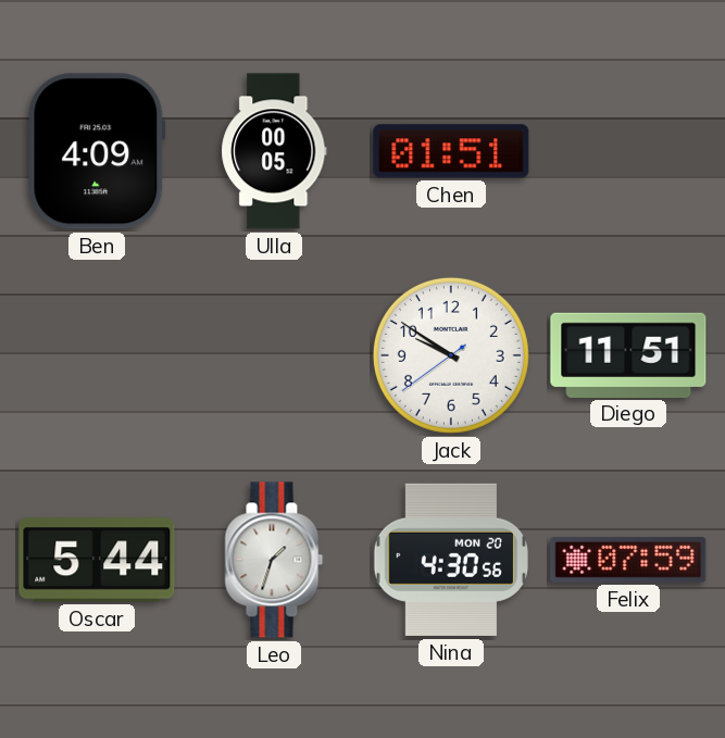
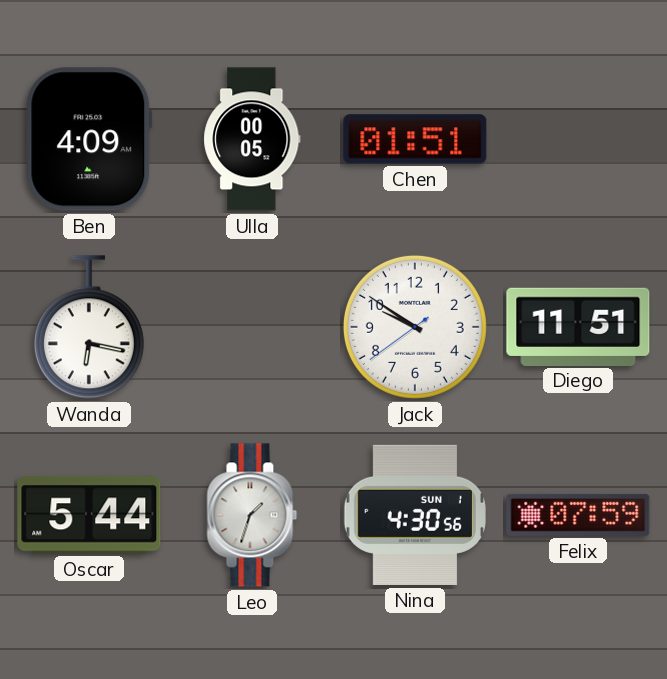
Wanda: none -> 6:17
Nina date: MON 20 -> SUN 1
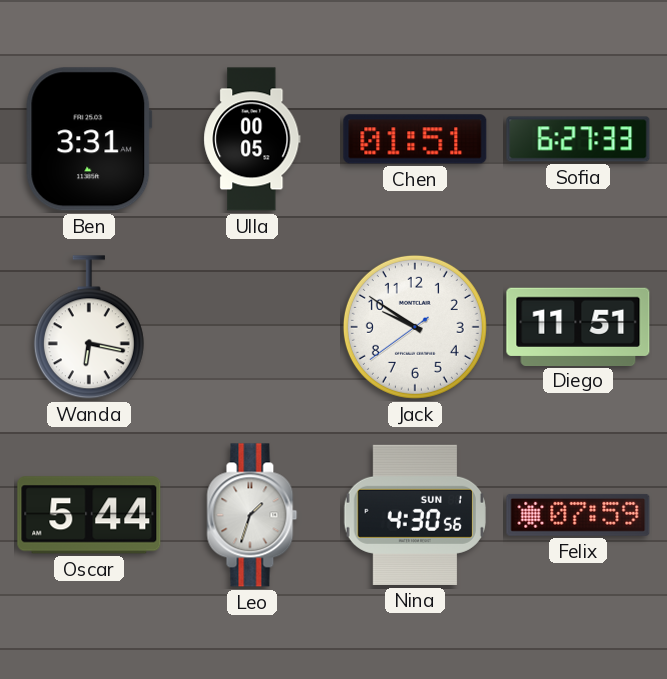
Ben: 4:09 -> 3:31
Sofia: none -> 6:27
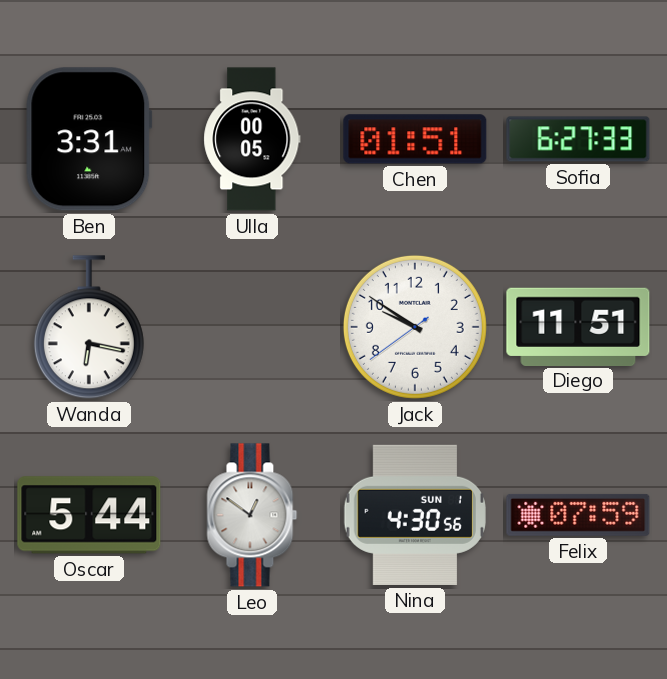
Leo: 1:33 -> 12:51
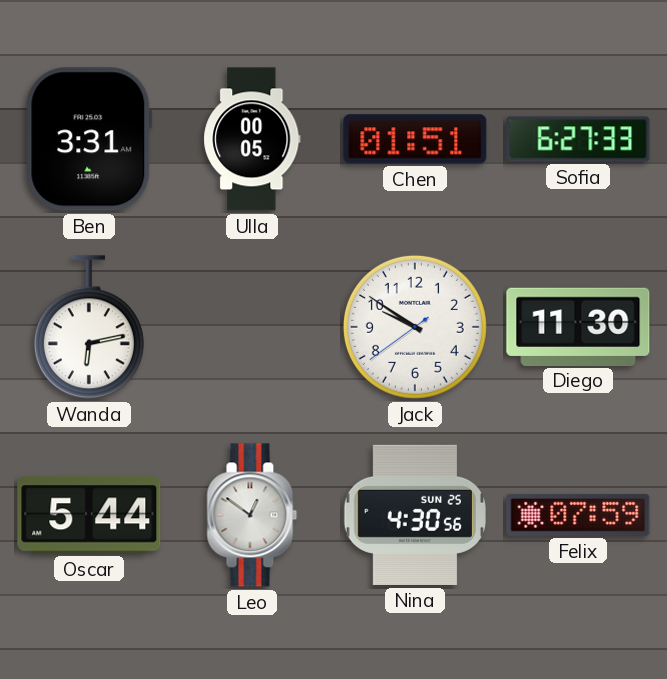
Wanda: 6:17 -> 6:13
Diego: 11:51 -> 11:30
Nina date: SUN 1 -> SUN 25
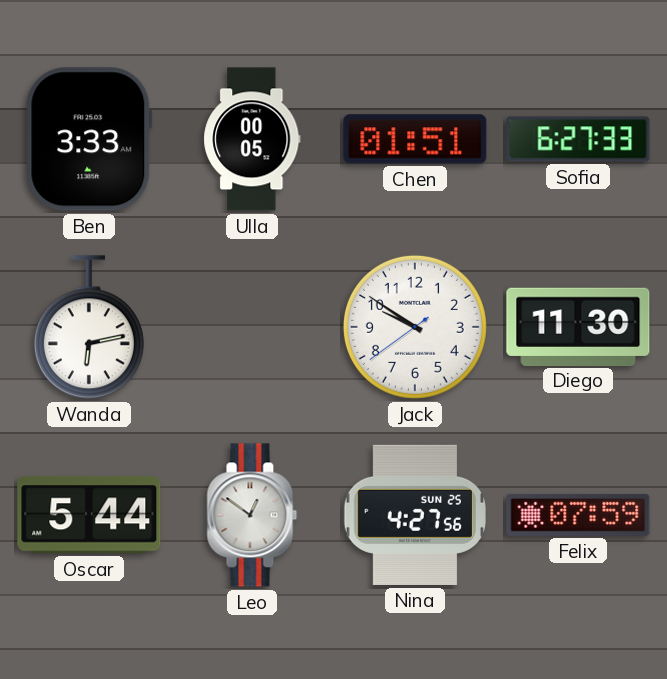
Ben: 3:31 -> 3:33
Nina: 4:30 -> 4:27
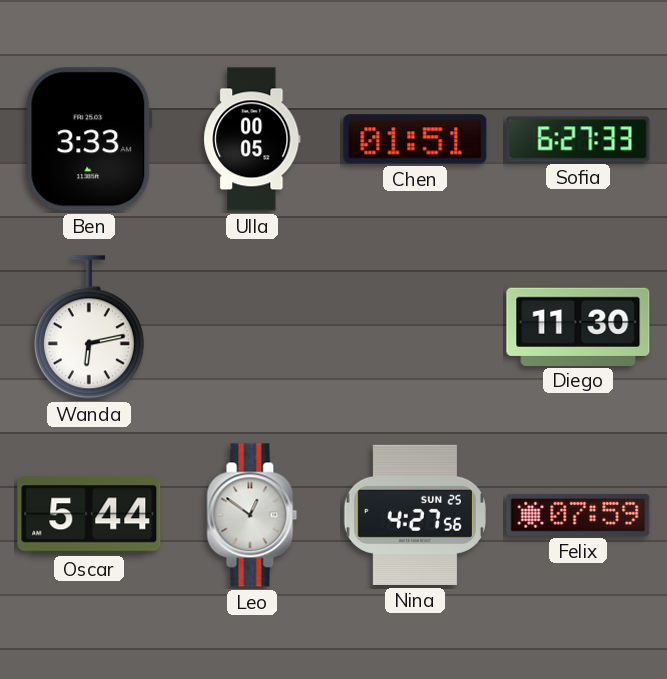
Jack: 9:50 -> none
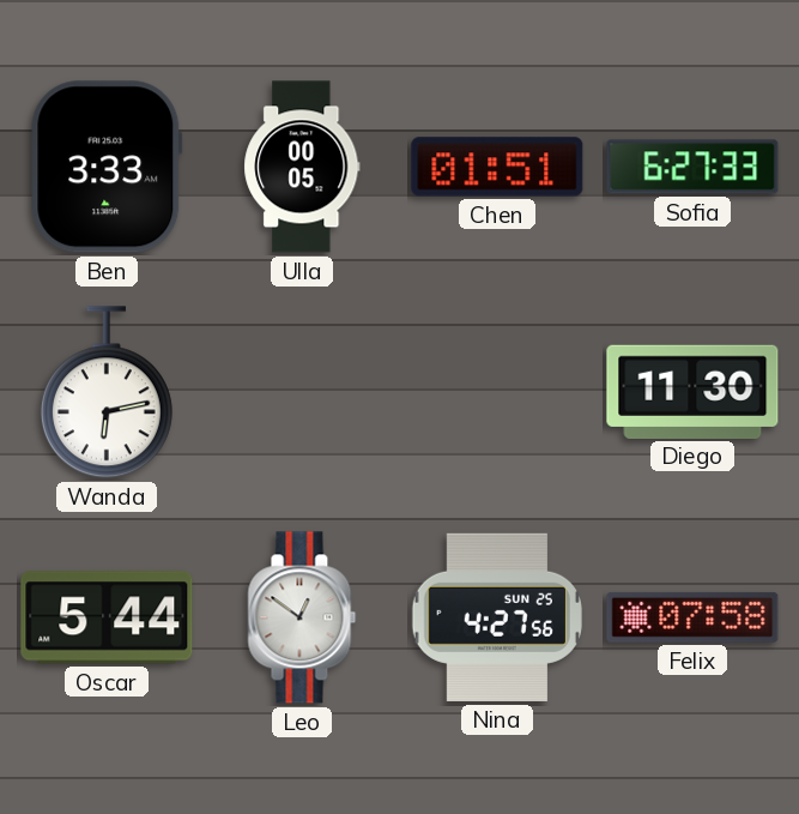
Felix: 07:59 -> 07:58
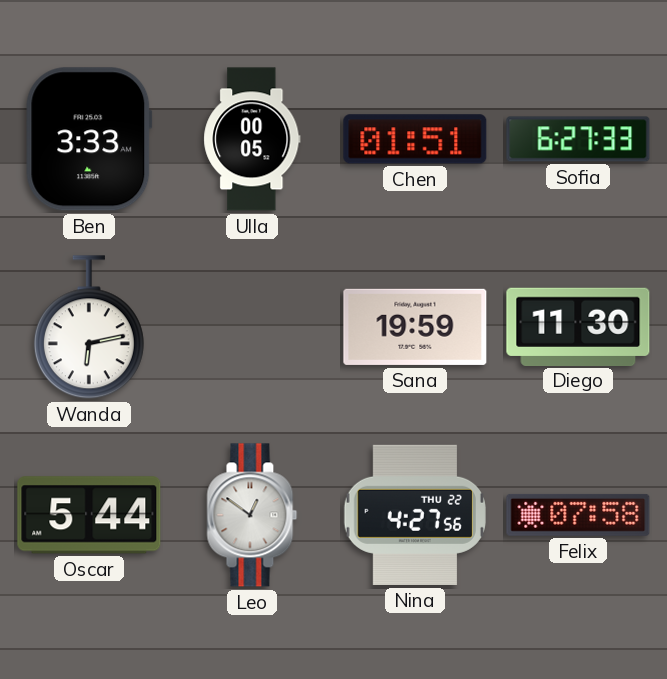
Sana: none -> 19:59
Nina date: SUN 25 -> THU 22
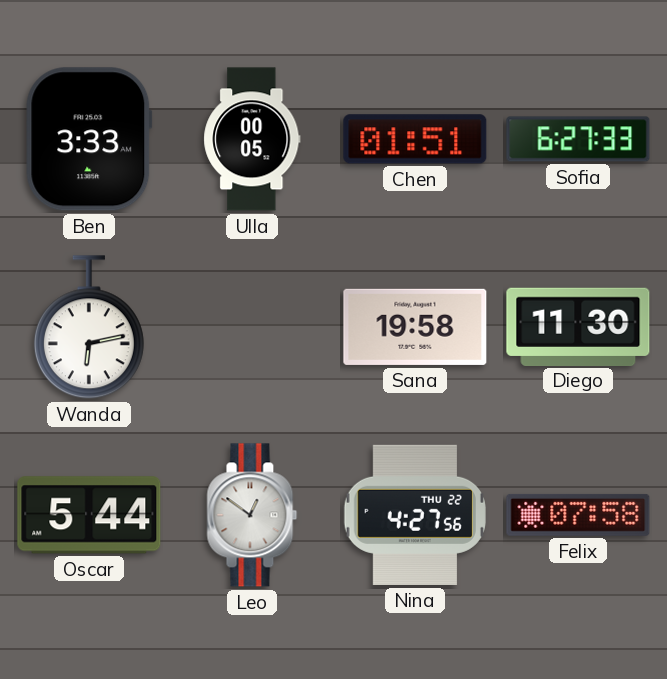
Sana: 19:59 -> 19:58
